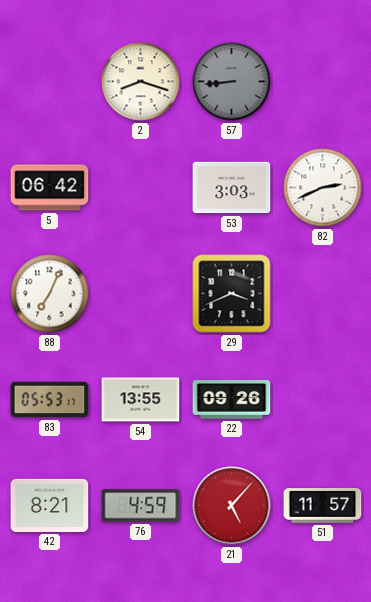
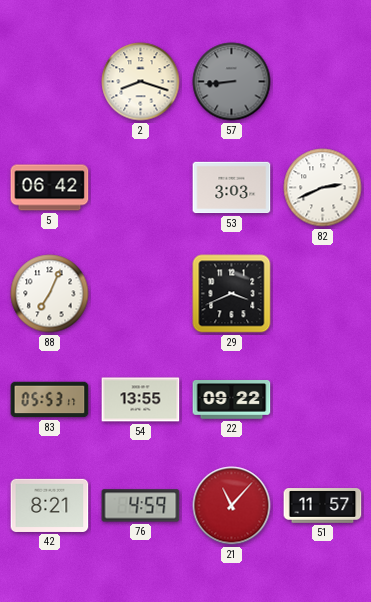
22: 09:26 -> 09:22
21: 5:07 -> 11:07
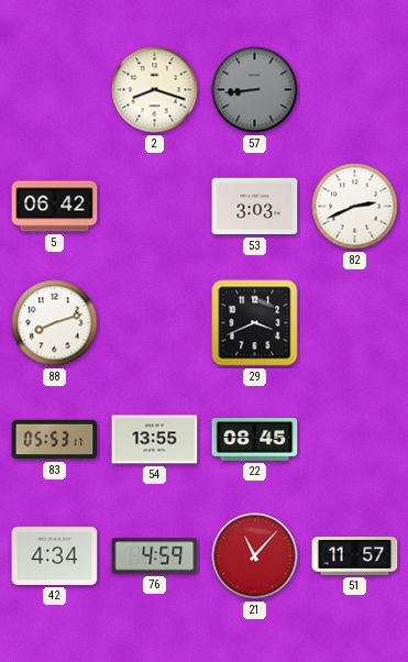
88: 7:04 -> 8:12
22: 09:22 -> 08:45
42: 8:21 -> 4:34
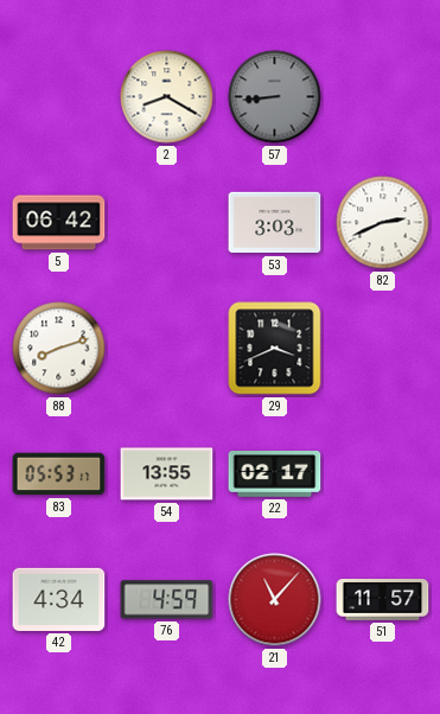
2: 8:18 -> 8:20
22: 08:45 -> 02:17
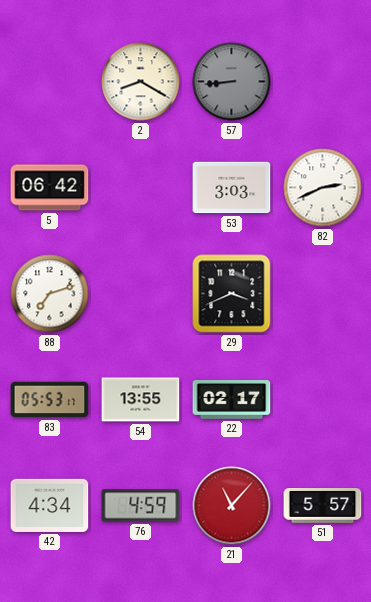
88: 8:12 -> 7:12
51: 11:57 -> 5:57
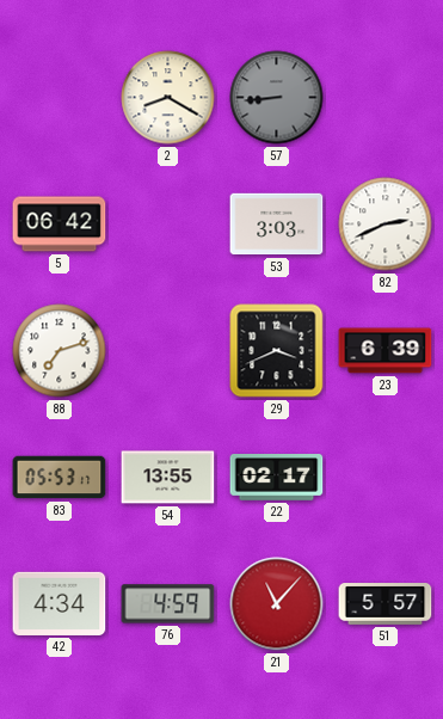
23: none -> 6:39
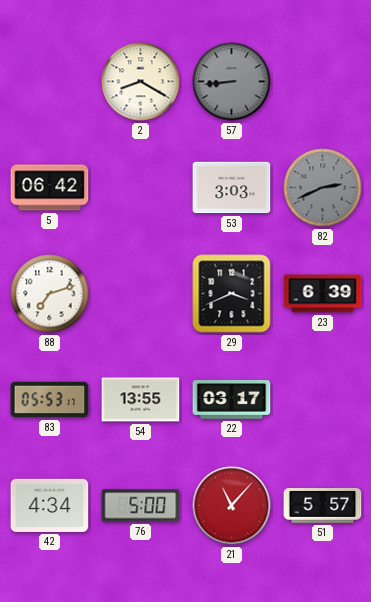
82 dial: white -> grey
22: 02:17 -> 03:17
76: 4:59 -> 5:00
